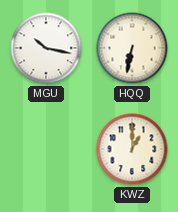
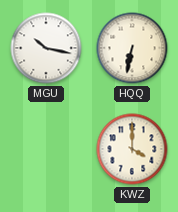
KWZ: 1:00 -> 4:00
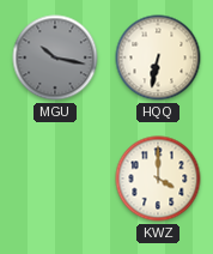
MGU dial: white -> grey
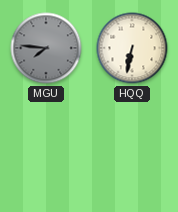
MGU: 10:17 -> 7:46
KWZ: 4:00 -> none
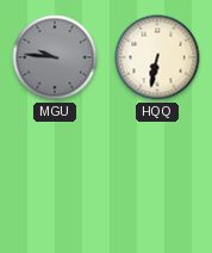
MGU: 7:46 -> 9:46
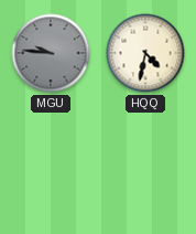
HQQ: 6:32 -> 4:32
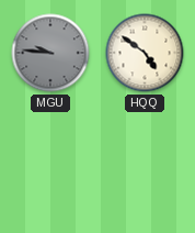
HQQ: 4:32 -> 4:51
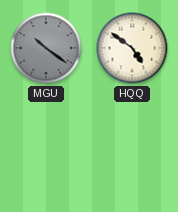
MGU: 9:46 -> 10:21
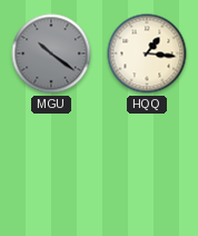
HQQ: 4:51 -> 1:16
